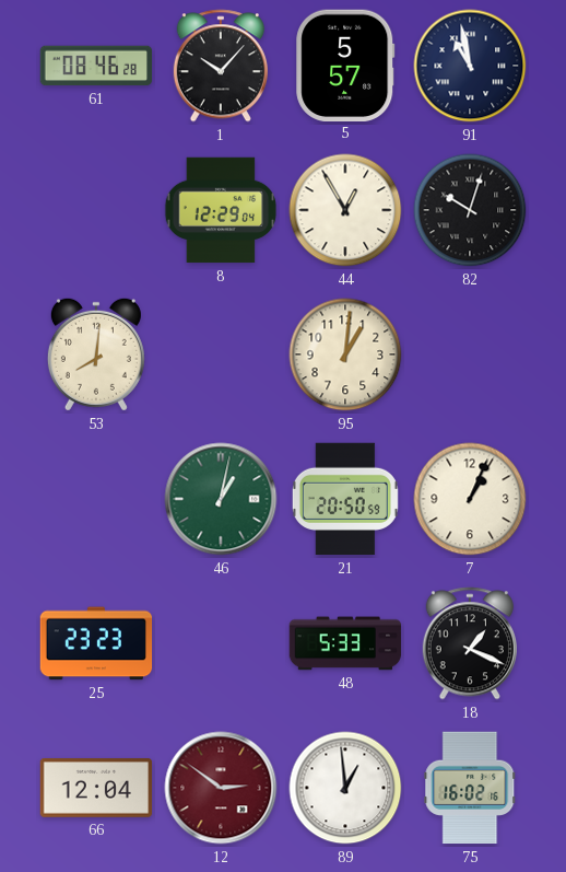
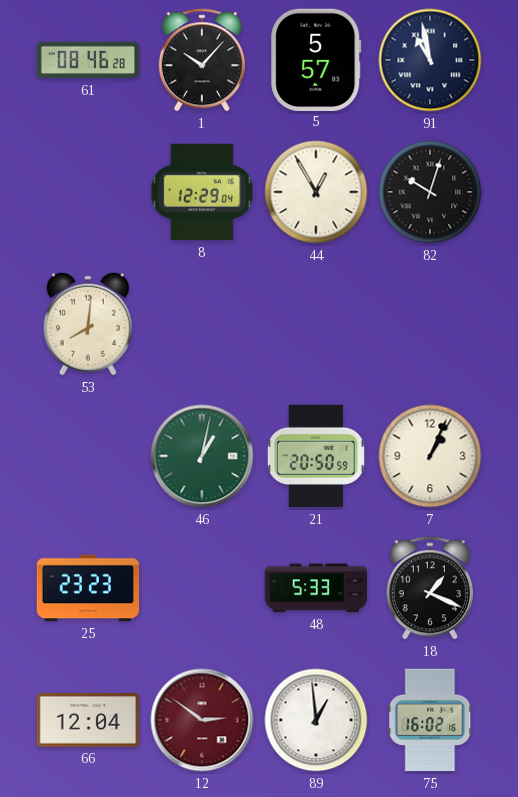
95: 1:01 -> none
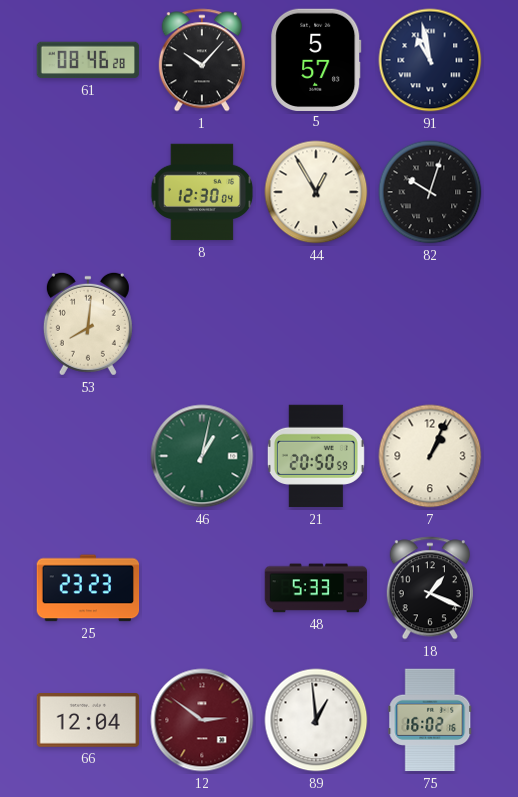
8: 12:29 -> 12:30
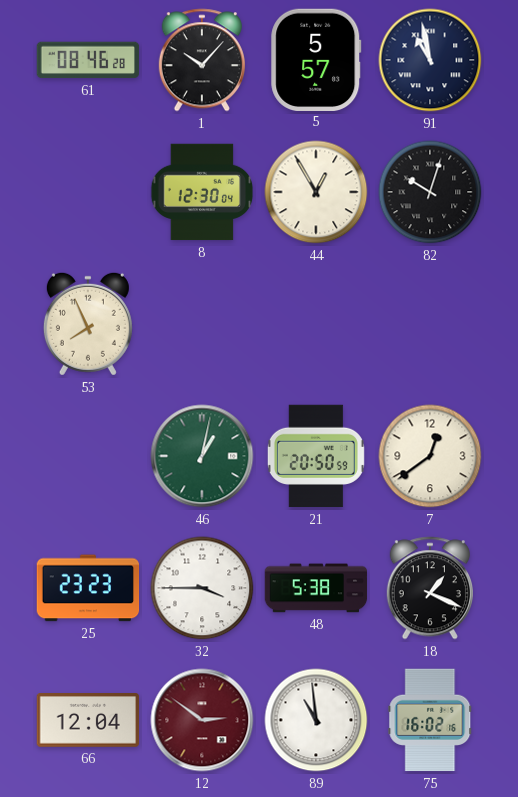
53: 8:01 -> 7:56
7: 1:04 -> 12:39
32: none -> 3:45
48: 5:33 -> 5:38
89: 12:59 -> 10:59
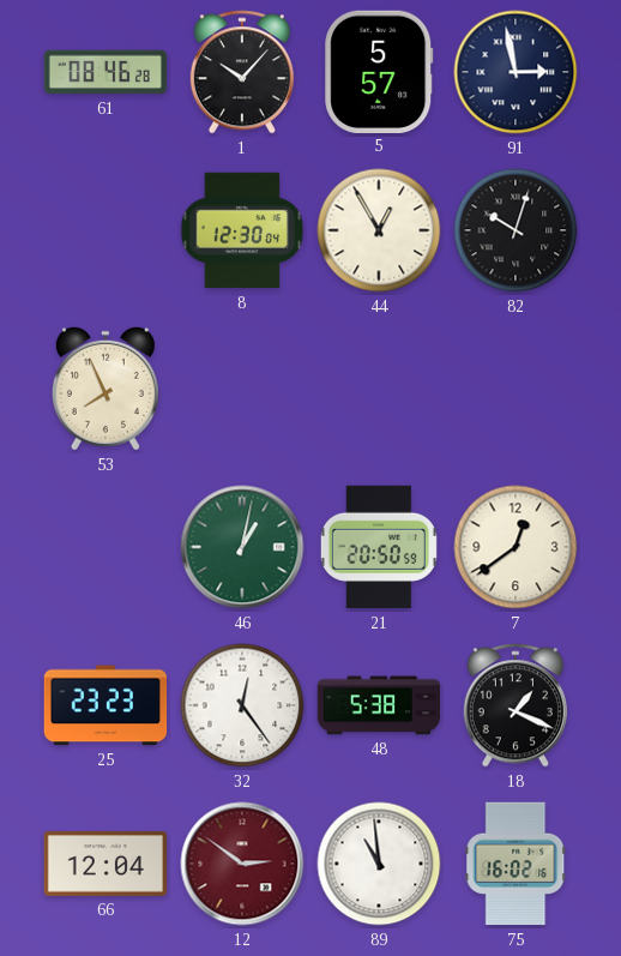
91: 10:58 -> 2:58
32: 3:45 -> 12:24
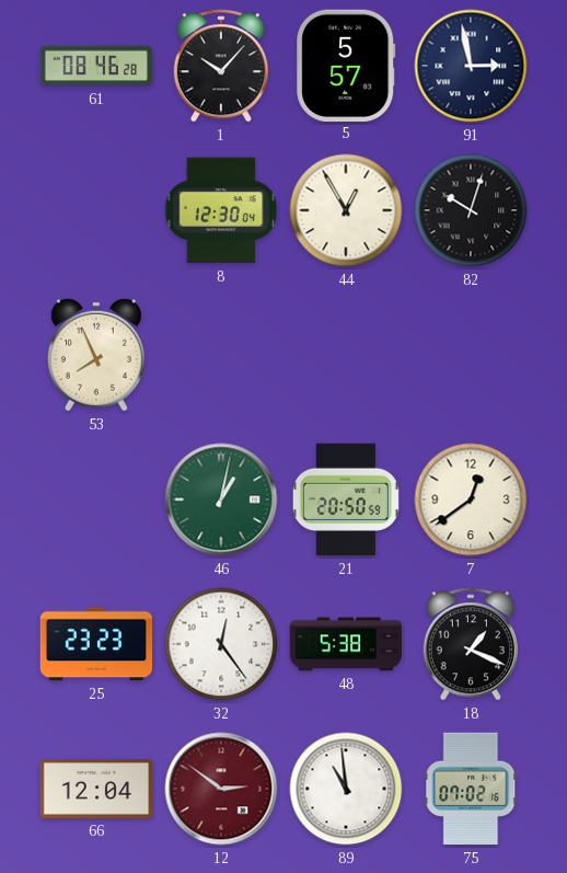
75: 16:02 -> 07:02
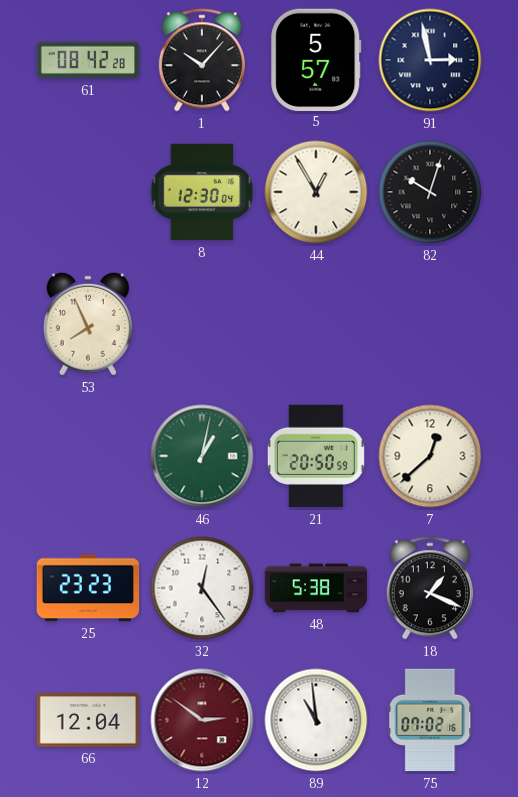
61: 08:46 -> 08:42
7: 12:39 -> 12:38
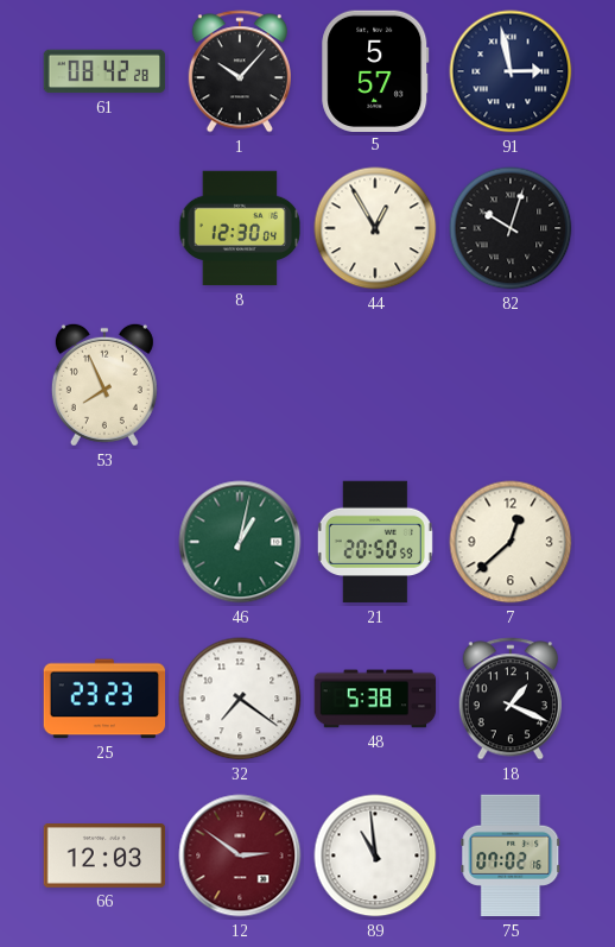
32: 12:24 -> 7:21
66: 12:04 -> 12:03
